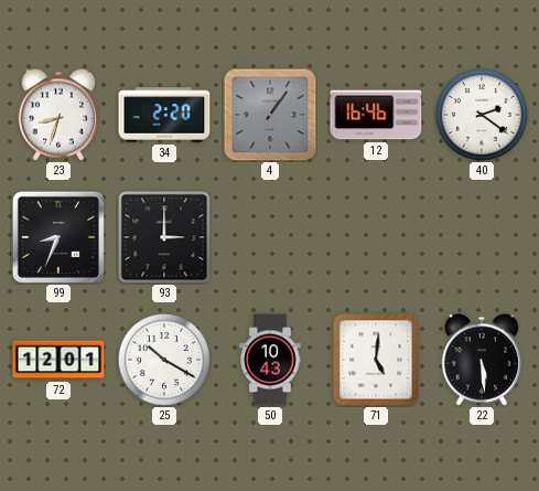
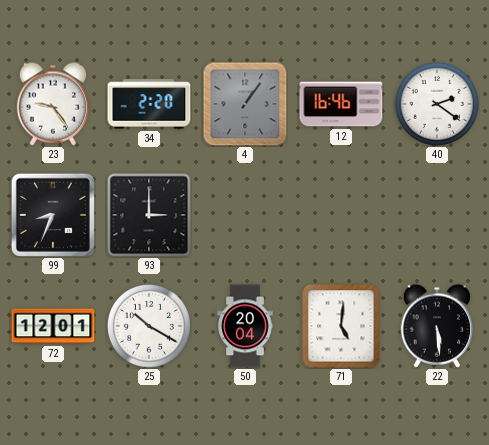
23: 8:33 -> 9:24
50: 10:43 -> 20:04
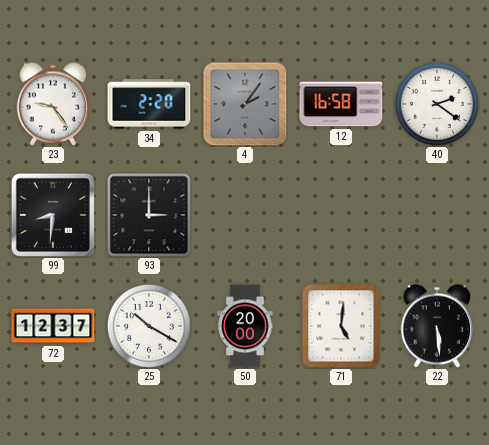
4: 1:06 -> 2:06
12: 16:46 -> 16:58
99: 8:34 -> 8:31
72: 12:01 -> 12:37
50: 20:04 -> 20:00
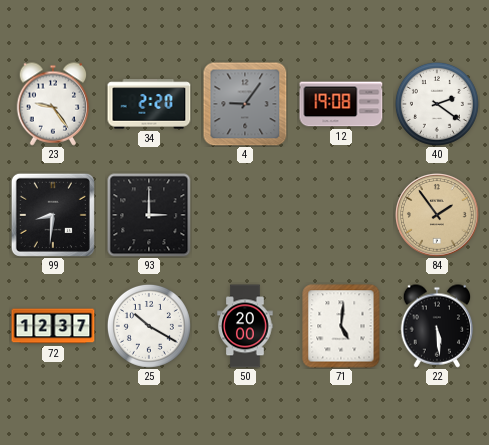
4: 2:06 -> 9:06
12: 16:58 -> 19:08
84: none -> 1:54
